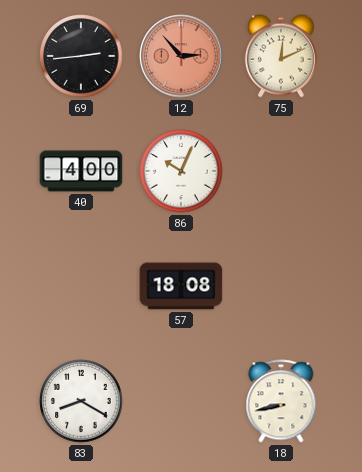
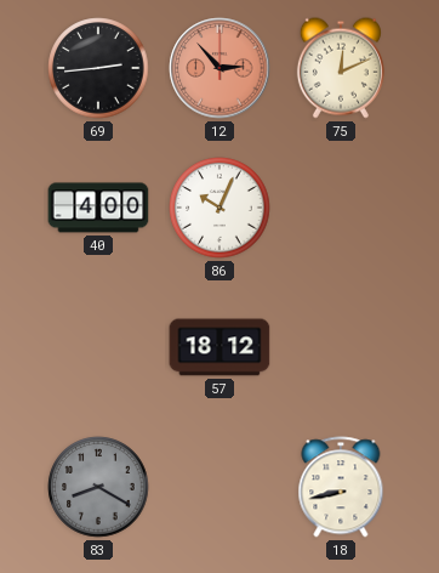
57: 18:08 -> 18:12
83 dial: white -> grey
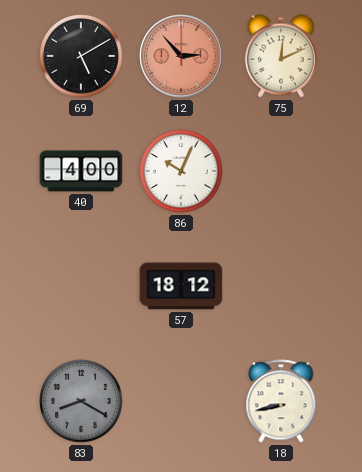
69: 2:44 -> 5:10
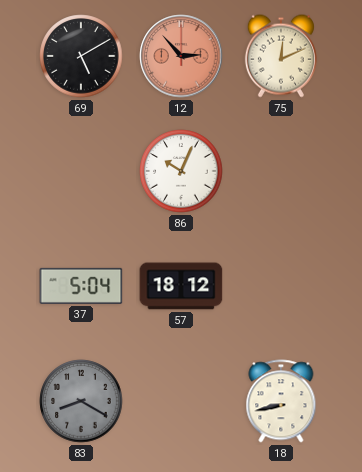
40: 4:00 -> none
37: none -> 5:04
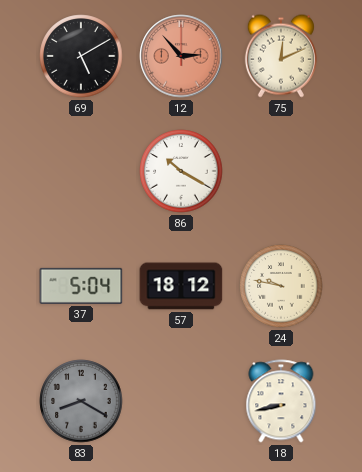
86: 10:04 -> 10:20
24: none -> 9:47
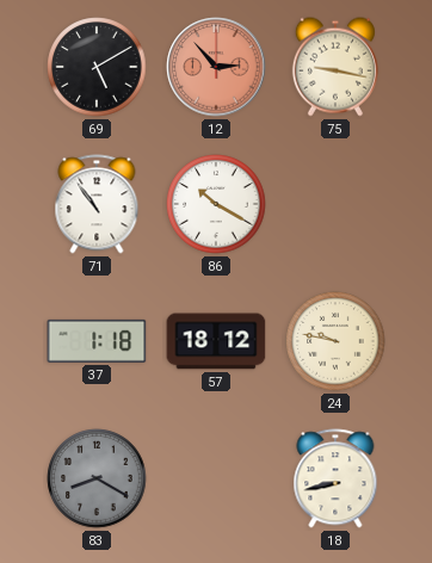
75: 12:11 -> 9:17
71: none -> 10:54
37: 5:04 -> 1:18
